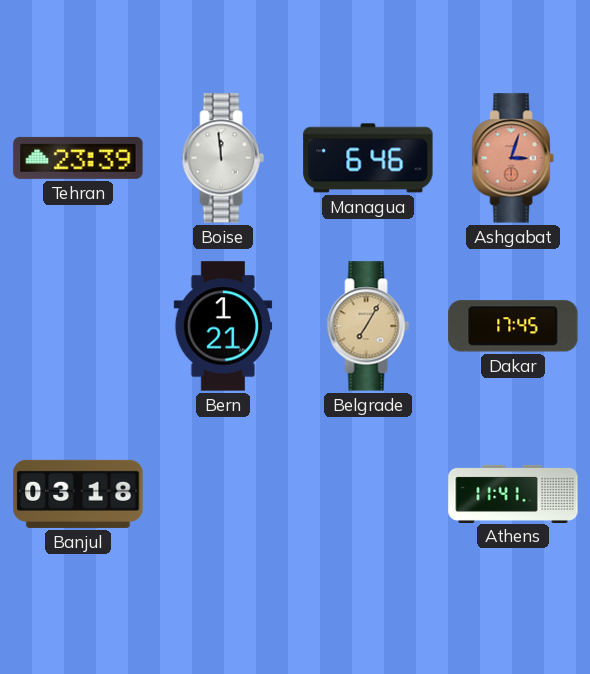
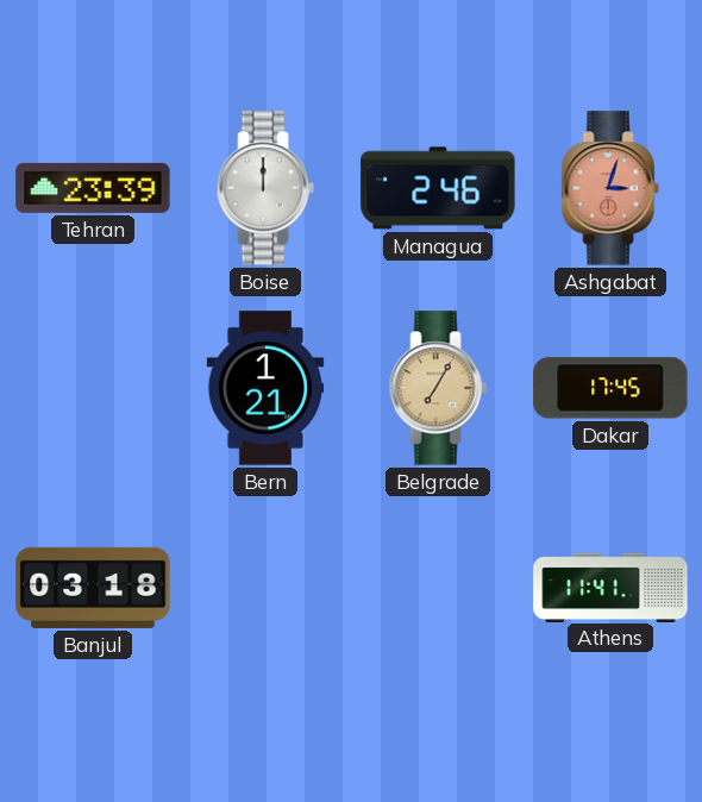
Boise: 11:59 -> 12:00
Managua: 6:46 -> 2:46
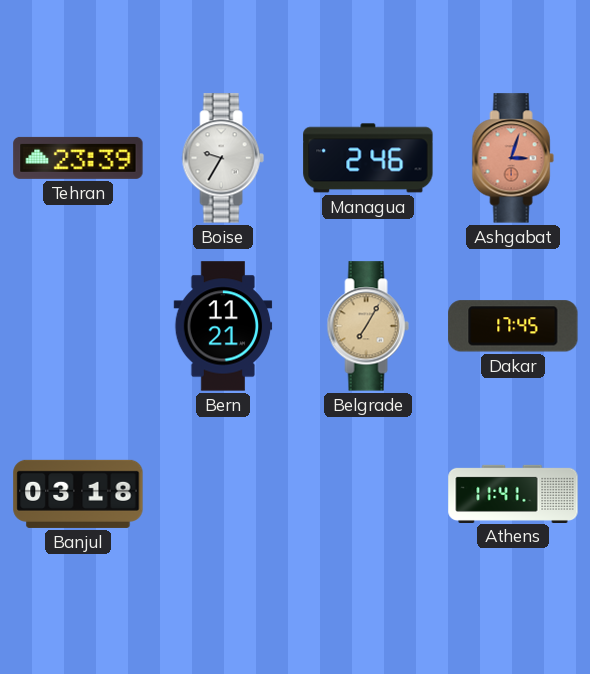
Boise: 12:00 -> 9:35
Bern: 1:21 -> 11:21
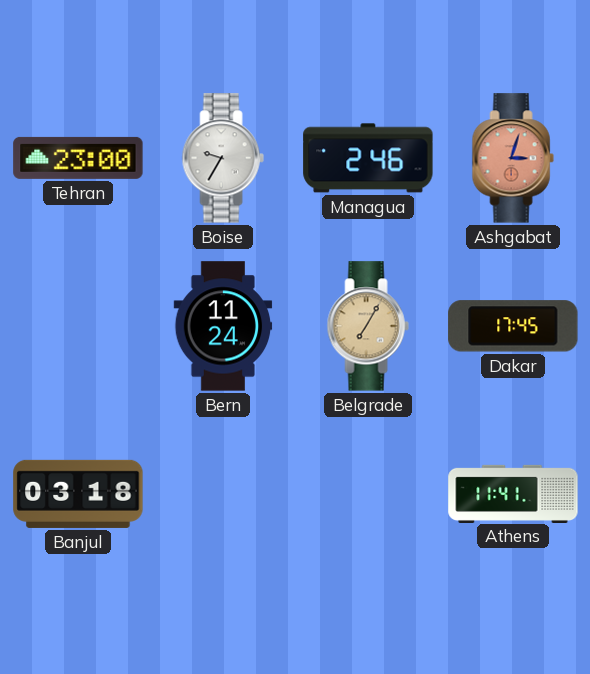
Tehran: 23:39 -> 23:00
Bern: 11:21 -> 11:24
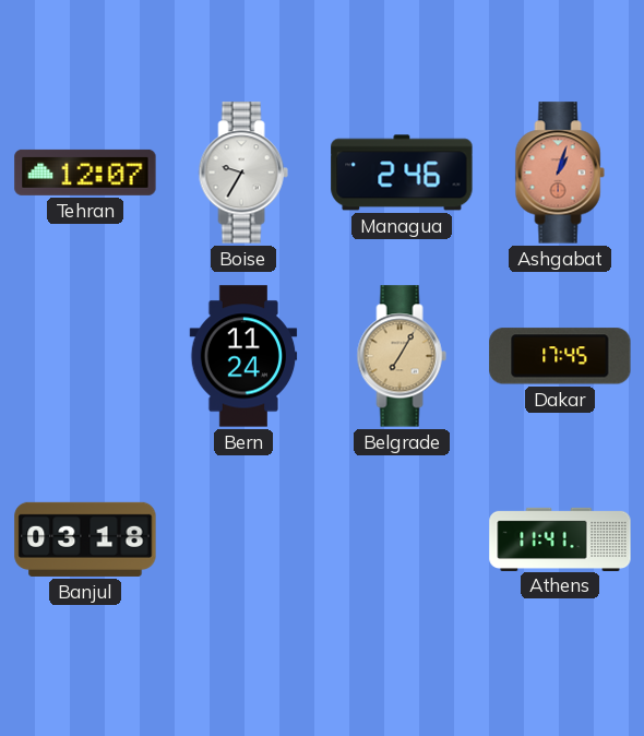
Tehran: 23:00 -> 12:07
Ashgabat: 3:03 -> 1:03
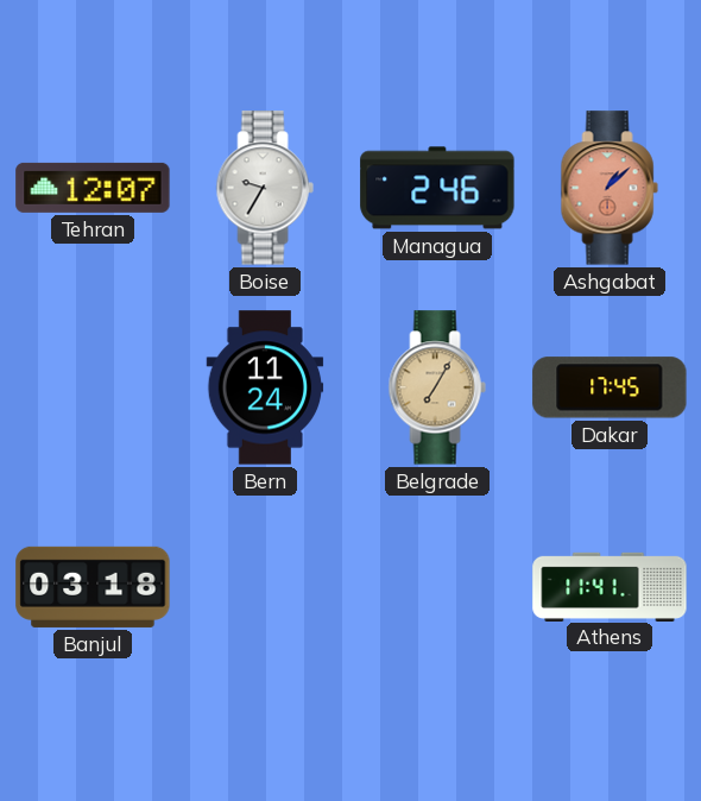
Ashgabat: 1:03 -> 1:08
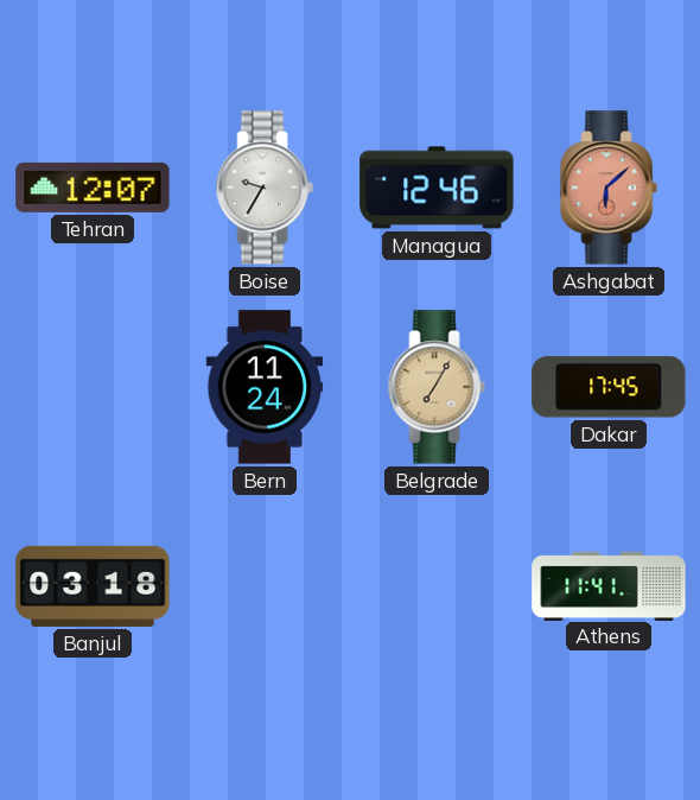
Managua: 2:46 -> 12:46
Ashgabat: 1:08 -> 6:08
